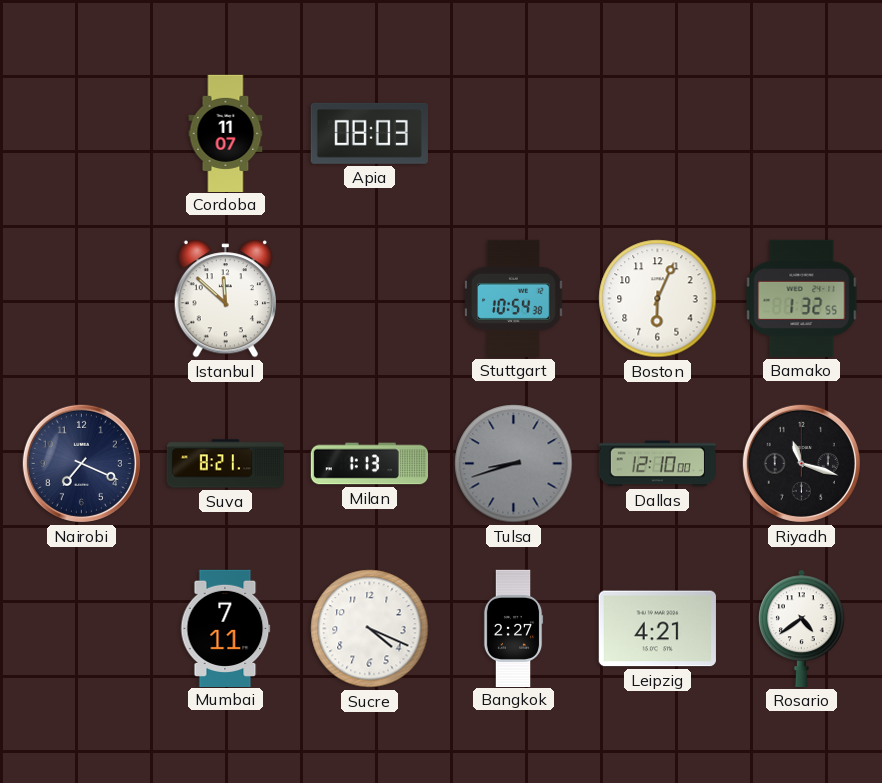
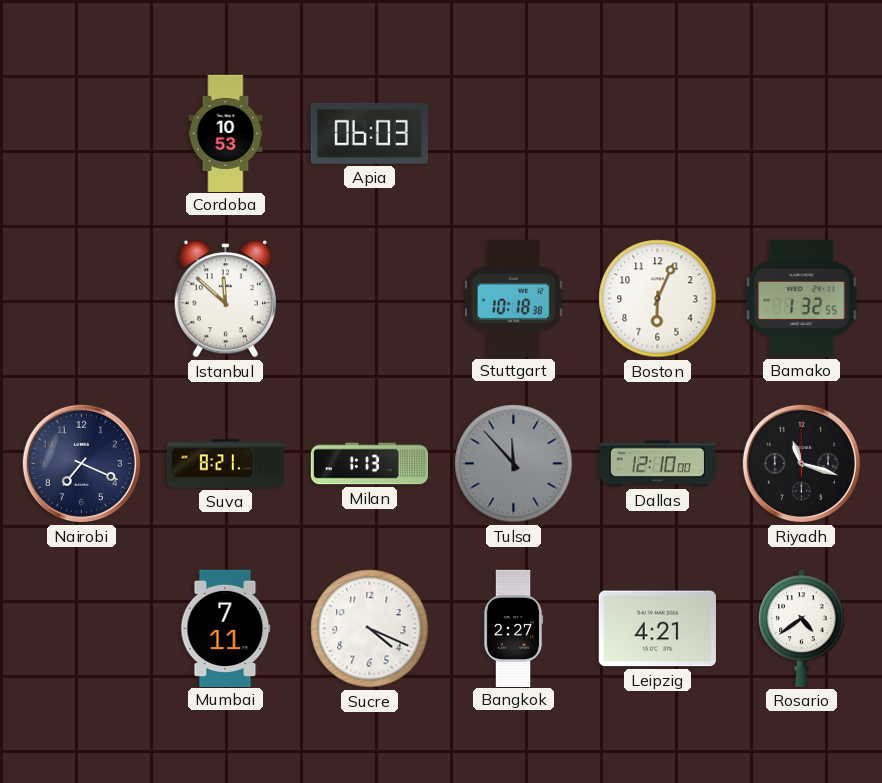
Cordoba: 11:07 -> 10:53
Apia: 08:03 -> 06:03
Stuttgart: 10:54 -> 10:18
Tulsa: 8:42 -> 11:53
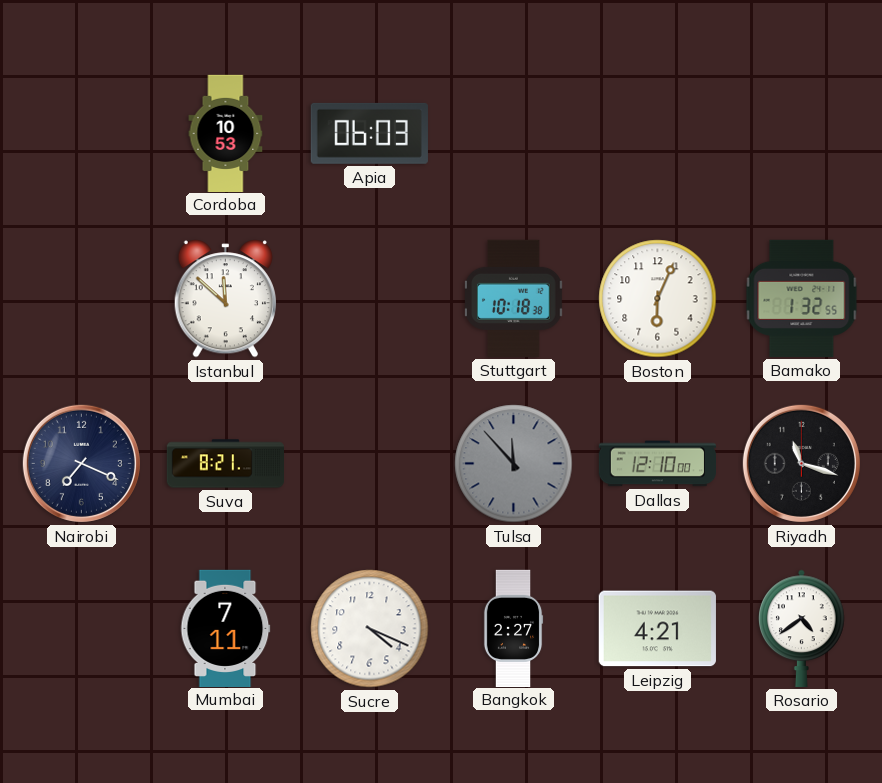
Milan: 1:13 -> none
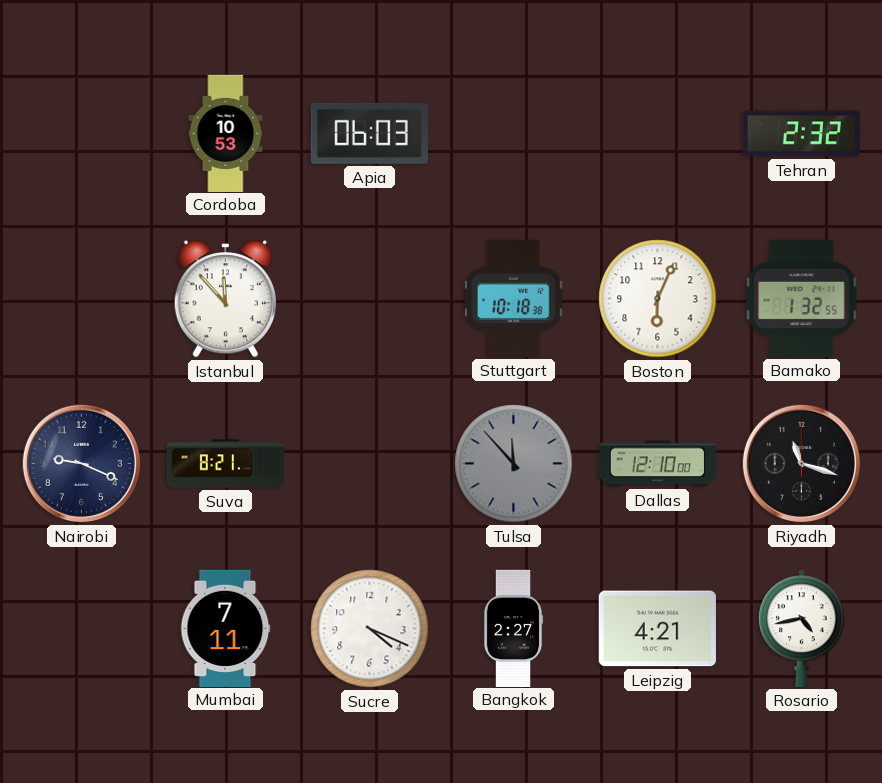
Tehran: none -> 2:32
Istanbul: 11:52 -> 11:53
Nairobi: 7:19 -> 9:19
Rosario: 4:39 -> 4:43
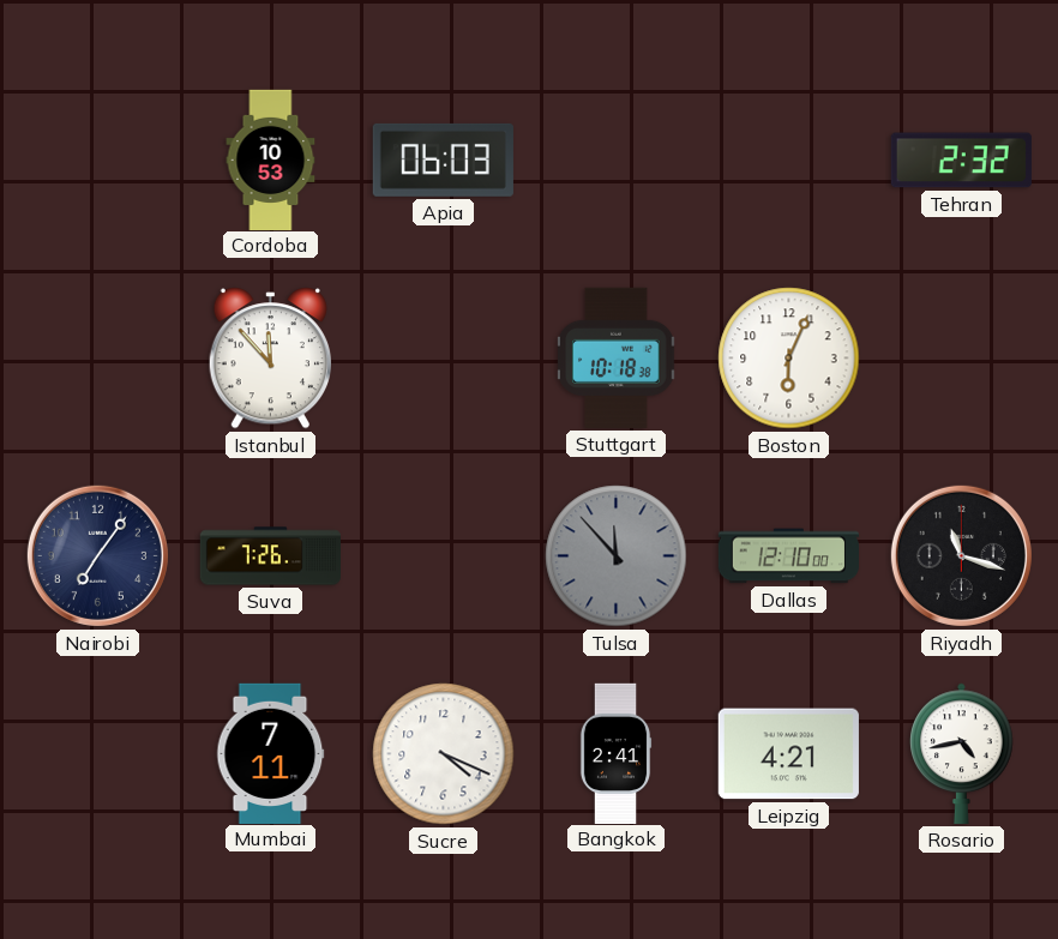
Bamako: 1:32 -> none
Nairobi: 9:19 -> 7:06
Suva: 8:21 -> 7:26
Bangkok: 2:27 -> 2:41
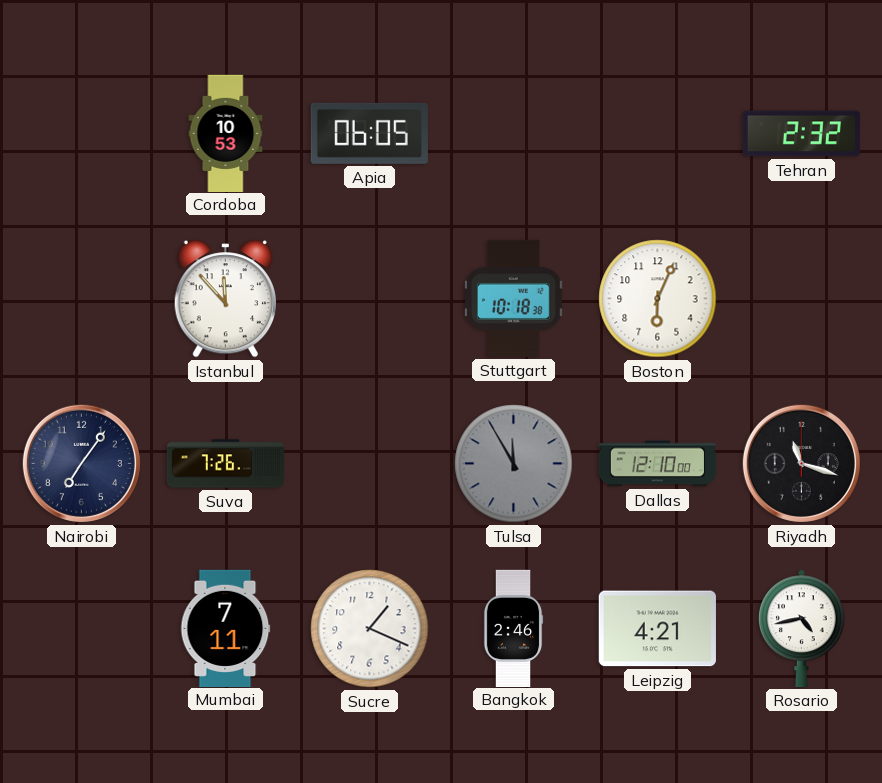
Apia: 06:03 -> 06:05
Tulsa: 11:53 -> 11:55
Sucre: 4:19 -> 1:19
Bangkok: 2:41 -> 2:46
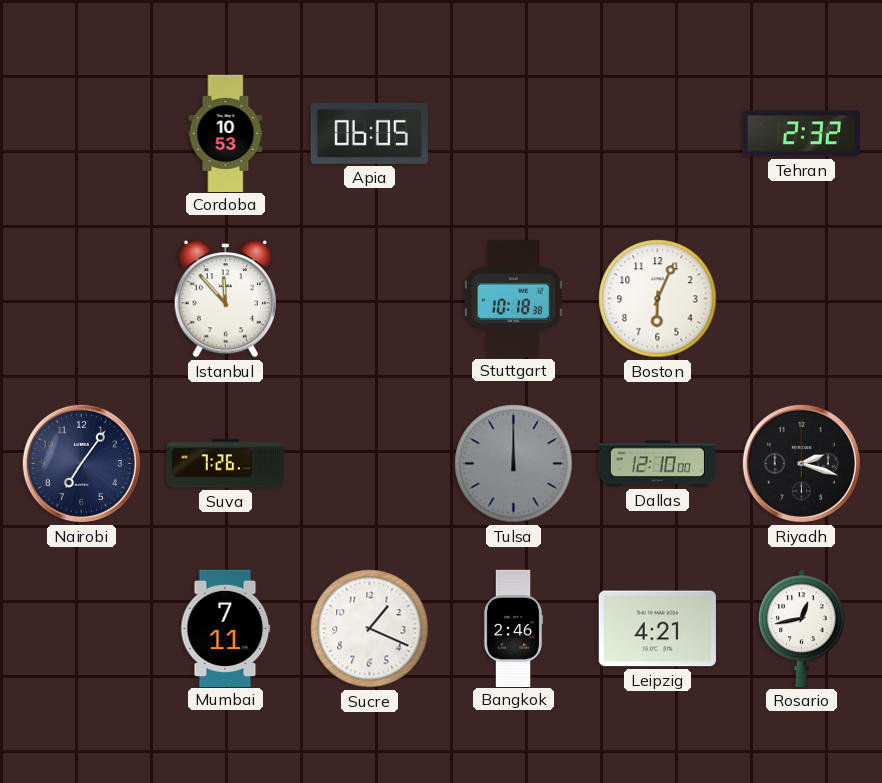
Tulsa: 11:55 -> 12:00
Riyadh: 11:18 -> 2:18
Rosario: 4:43 -> 12:43
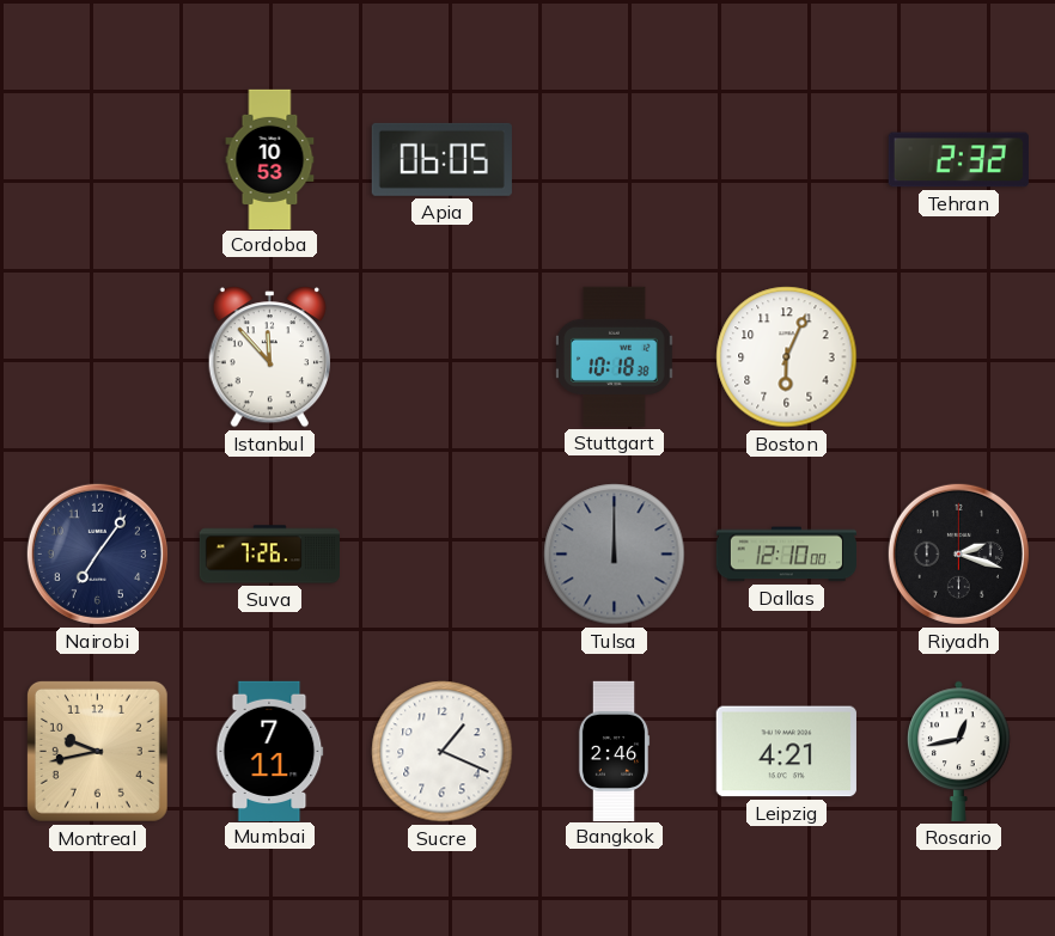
Montreal: none -> 9:43
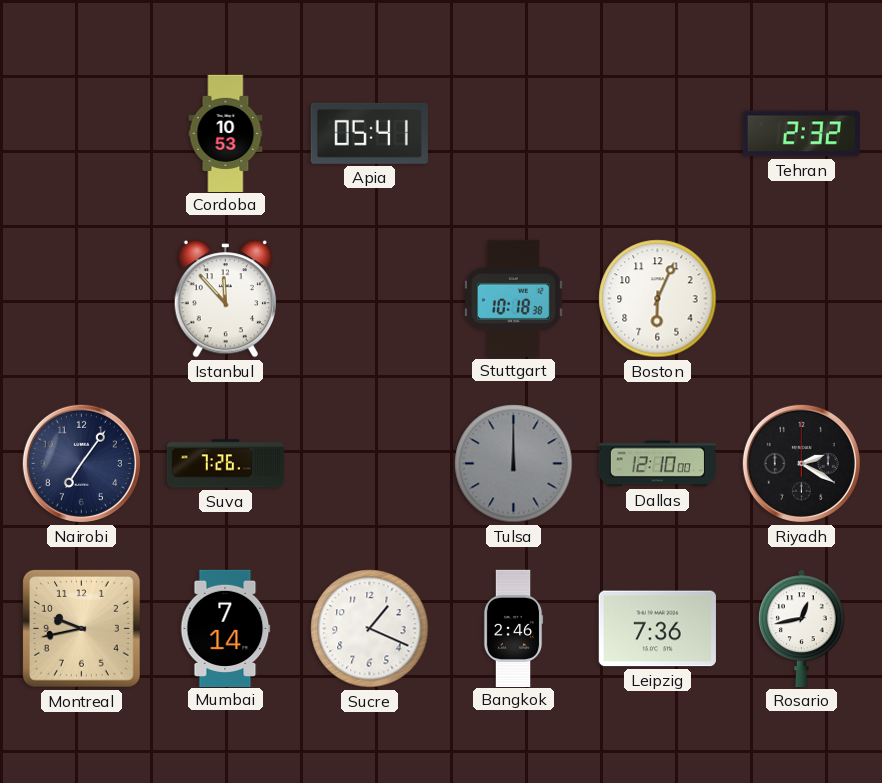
Apia: 06:05 -> 05:41
Riyadh: 2:18 -> 2:20
Mumbai: 7:11 -> 7:14
Leipzig: 4:21 -> 7:36
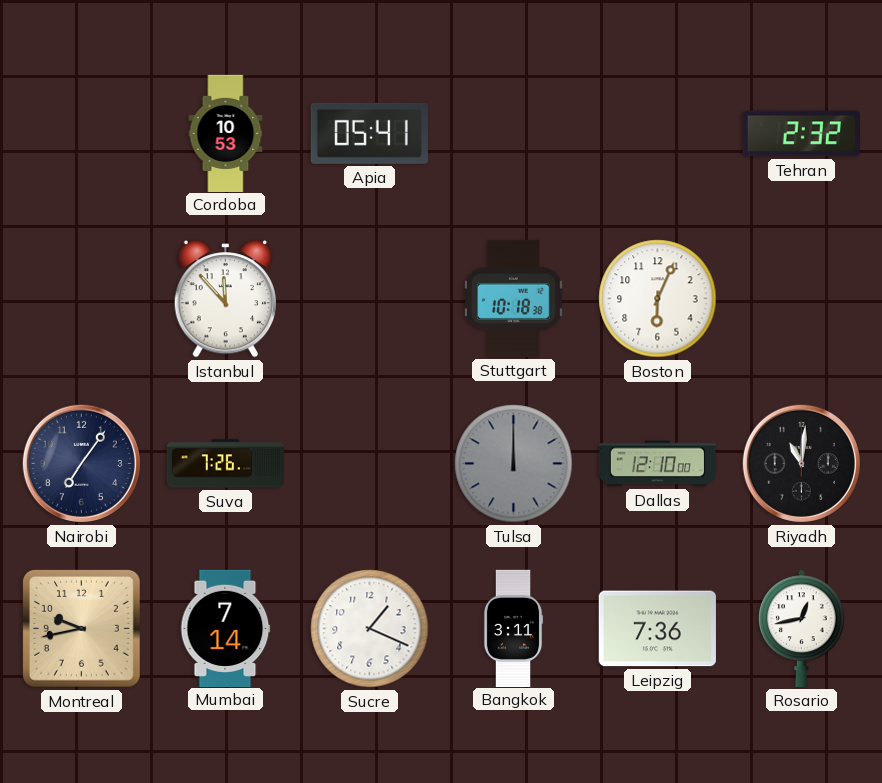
Riyadh: 2:20 -> 11:01
Bangkok: 2:46 -> 3:11
